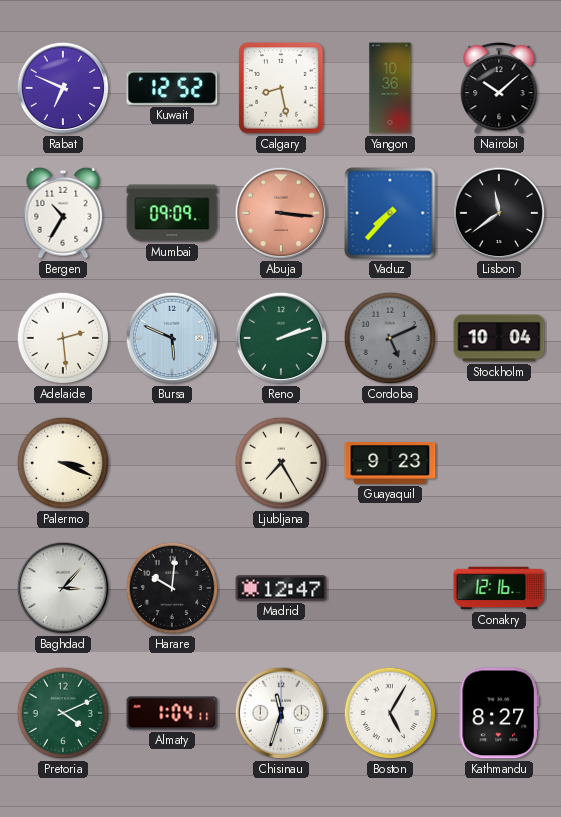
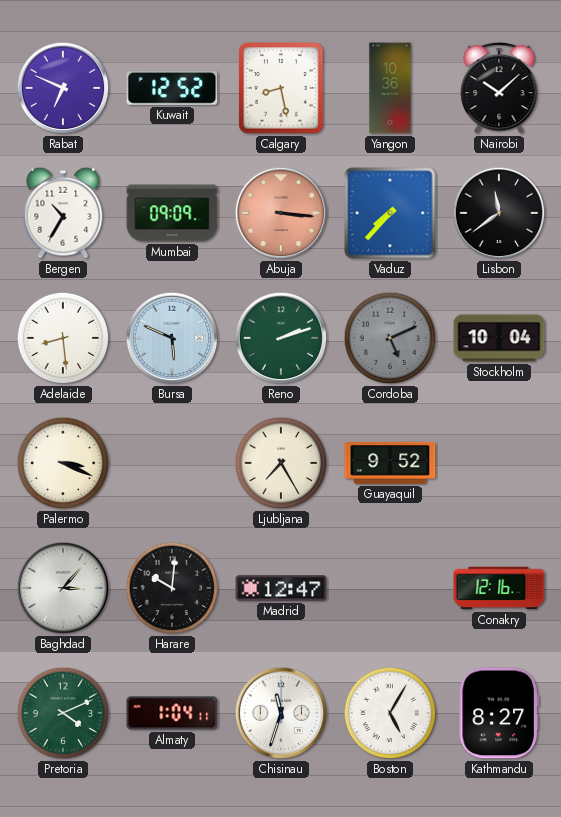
Adelaide: 2:29 -> 8:29
Guayaquil: 9:23 -> 9:52
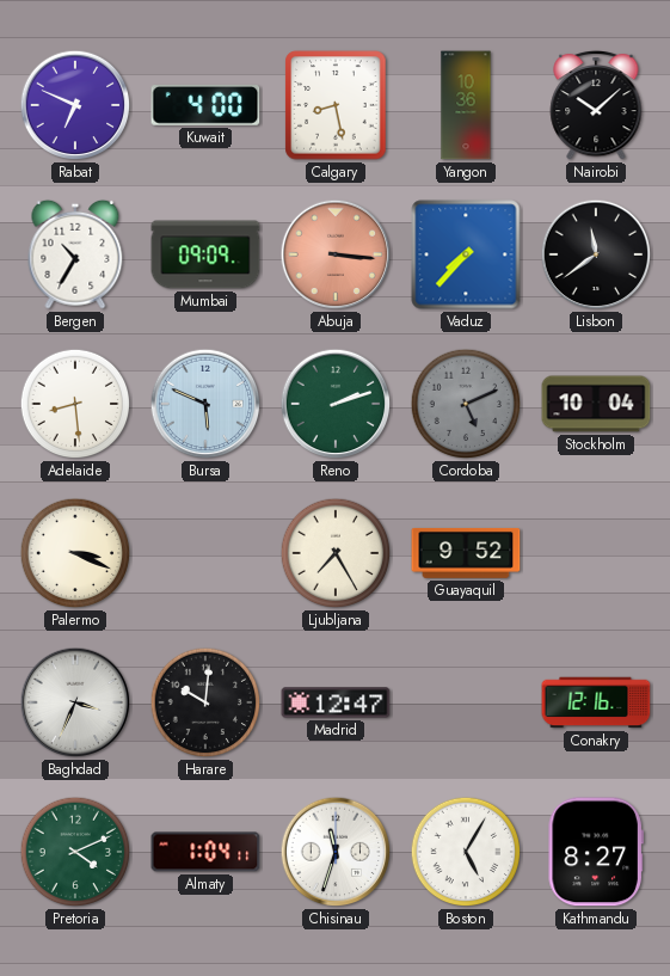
Kuwait: 12:52 -> 4:00
Baghdad: 3:07 -> 3:34
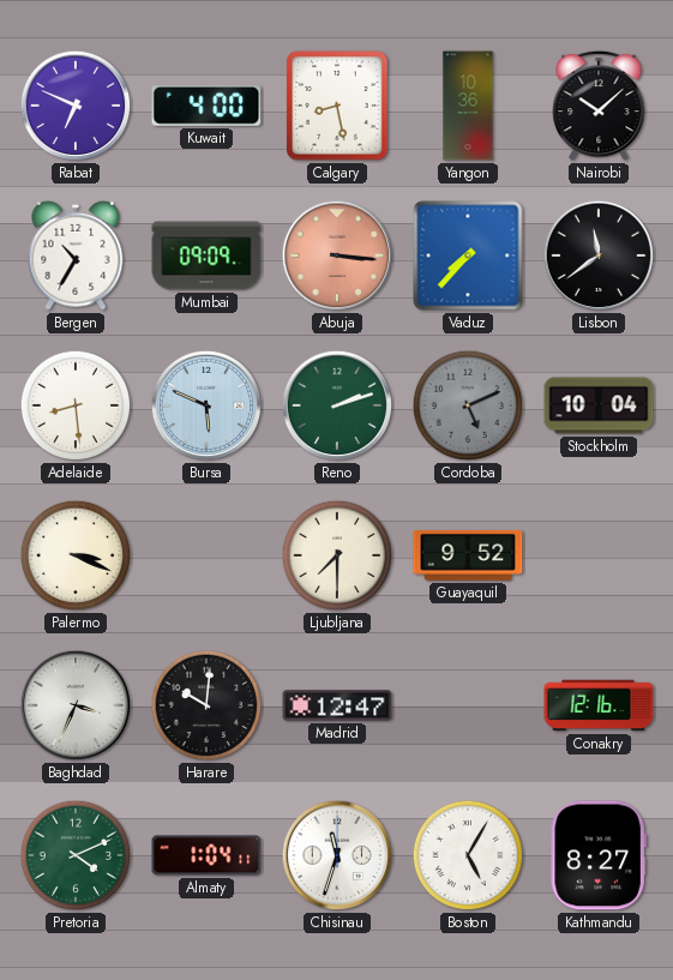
Ljubljana: 7:25 -> 7:30
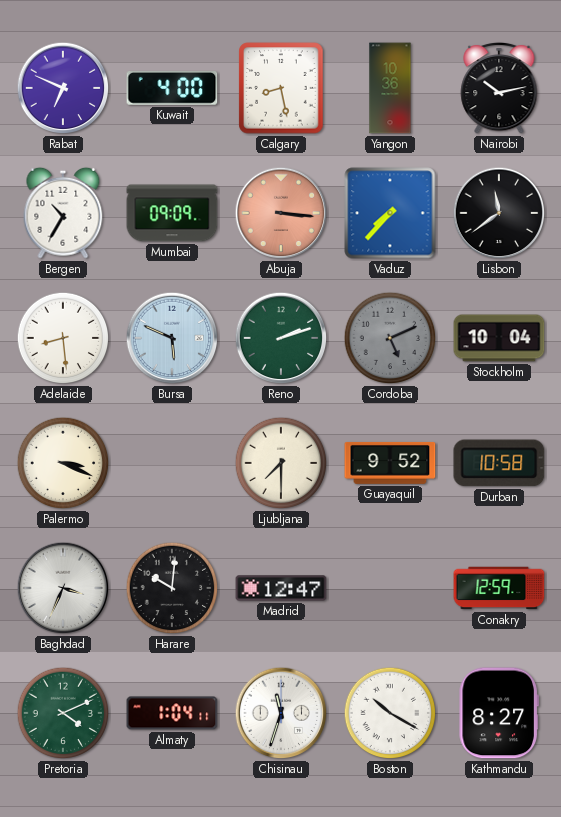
Nairobi: 10:08 -> 10:13
Durban: none -> 10:58
Conakry: 12:16 -> 12:59
Boston: 5:05 -> 10:20
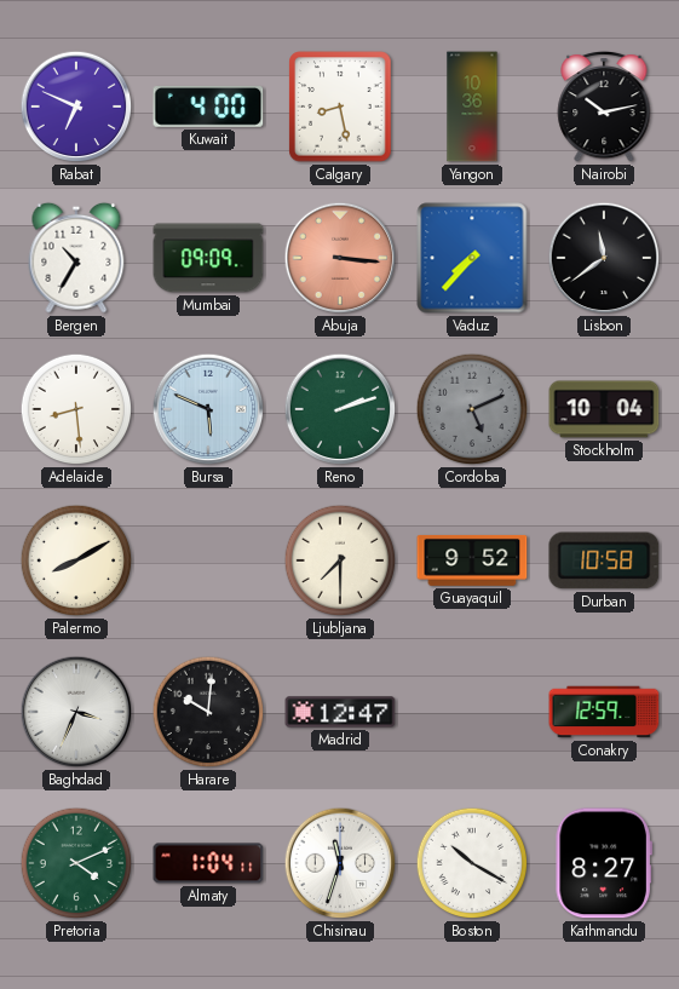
Palermo: 3:19 -> 8:10
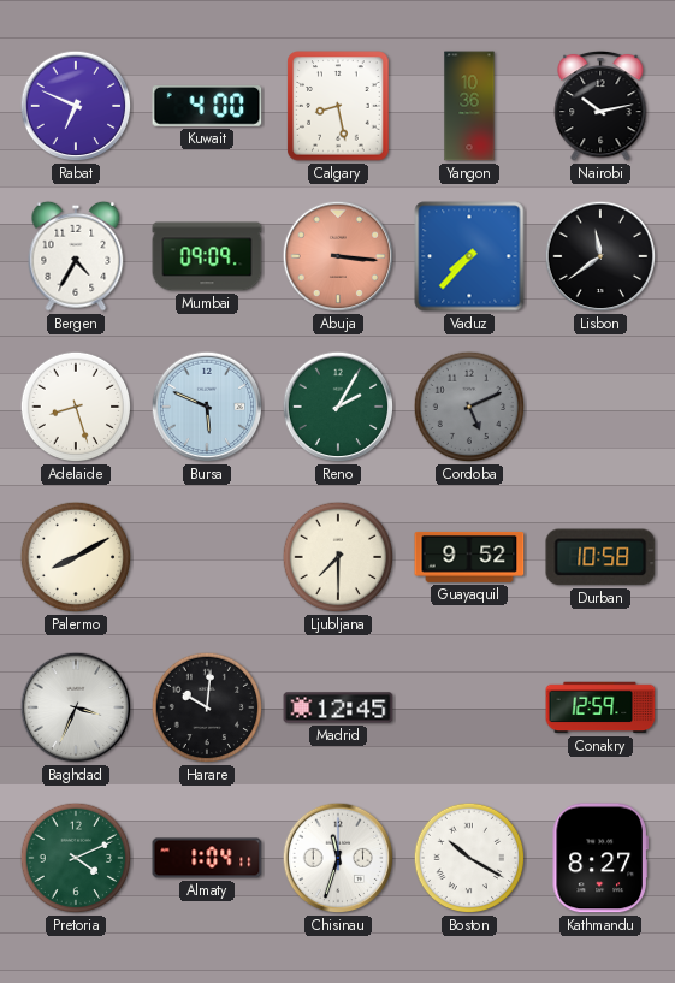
Bergen: 10:35 -> 4:35
Adelaide: 8:29 -> 8:27
Reno: 2:12 -> 2:05
Stockholm: 10:04 -> none
Madrid: 12:47 -> 12:45
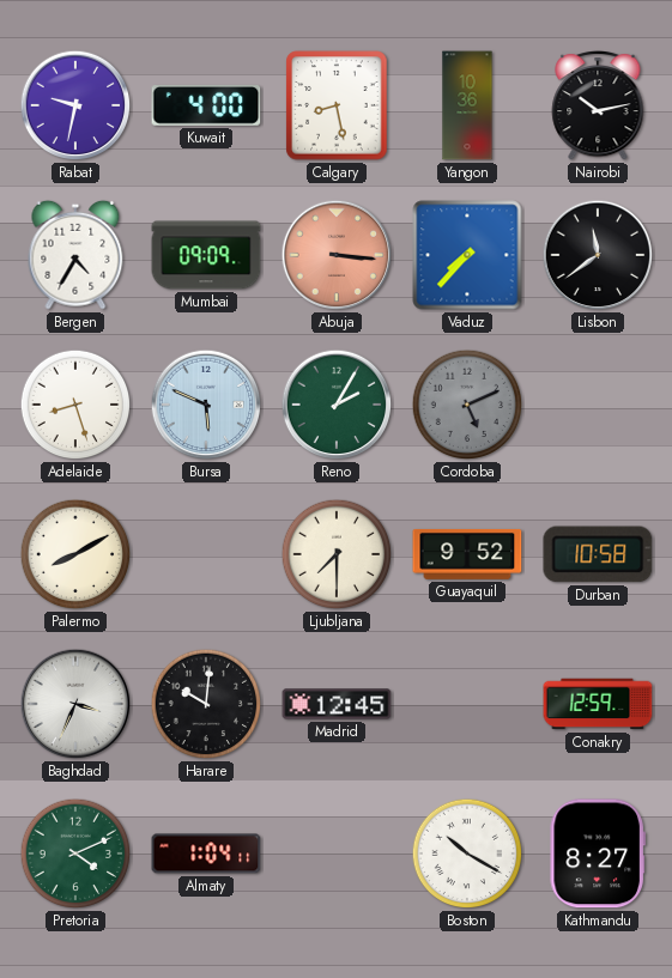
Rabat: 6:49 -> 9:32
Chisinau: 11:33 -> none
